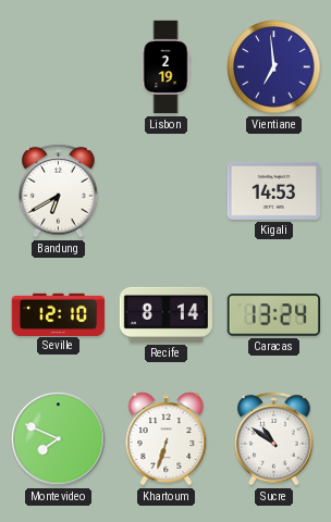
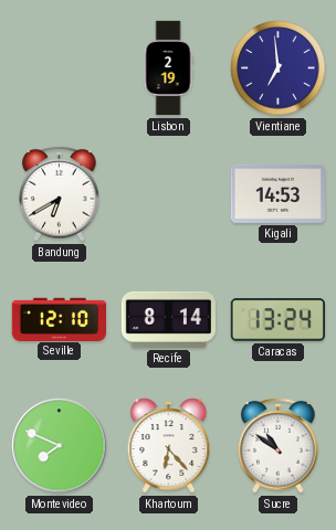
Khartoum: 6:33 -> 6:23
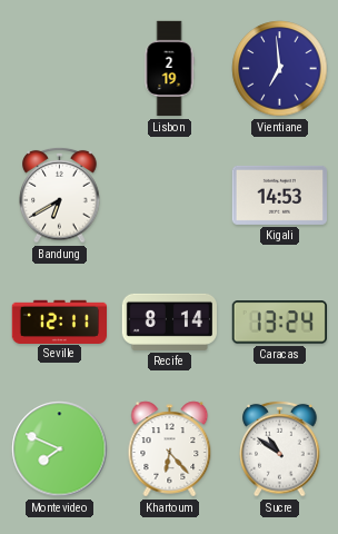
Seville: 12:10 -> 12:11
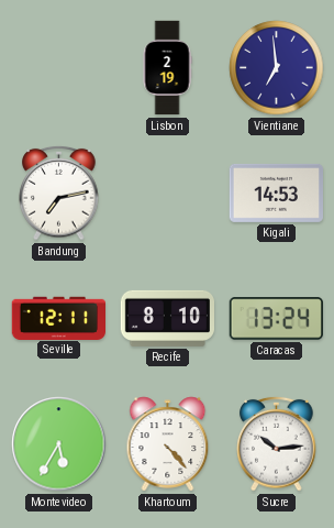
Bandung: 6:40 -> 7:13
Recife: 8:14 -> 8:10
Montevideo: 7:49 -> 5:35
Khartoum: 6:23 -> 4:23
Sucre: 10:51 -> 10:14
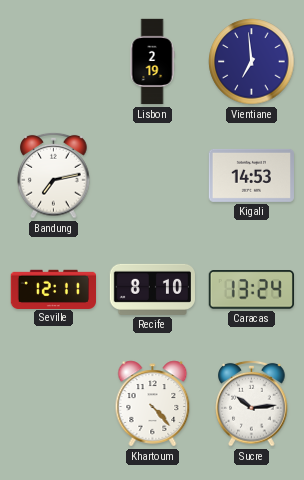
Montevideo: 5:35 -> none
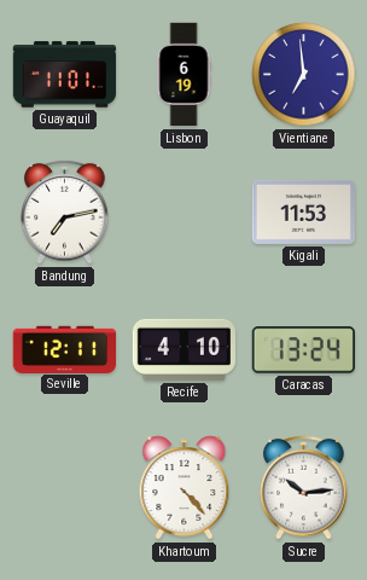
Guayaquil: none -> 11:01
Lisbon: 2:19 -> 6:19
Kigali: 14:53 -> 11:53
Recife: 8:10 -> 4:10
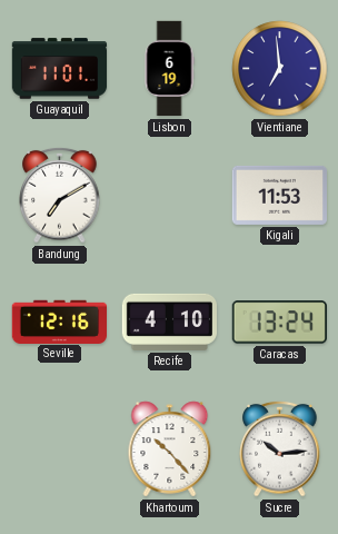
Bandung: 7:13 -> 7:10
Seville: 12:11 -> 12:16
Khartoum: 4:23 -> 10:23
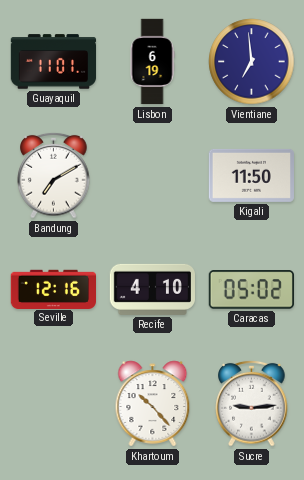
Kigali: 11:53 -> 11:50
Caracas: 13:24 -> 05:02
Sucre: 10:14 -> 9:14
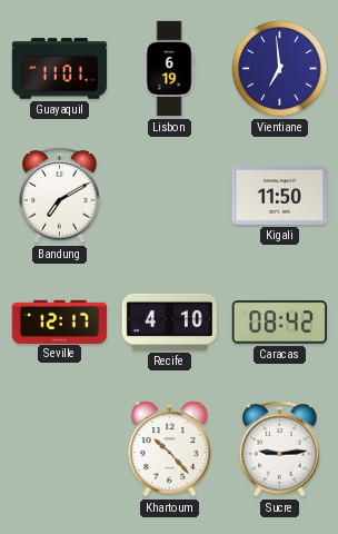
Seville: 12:16 -> 12:17
Caracas: 05:02 -> 08:42
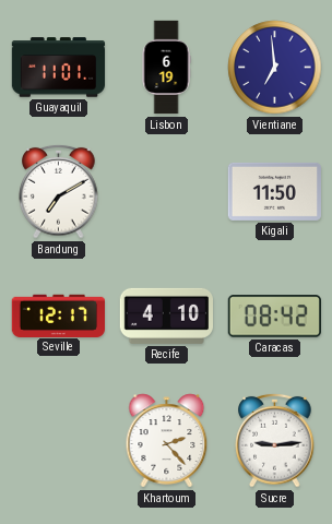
Khartoum: 10:23 -> 2:23
